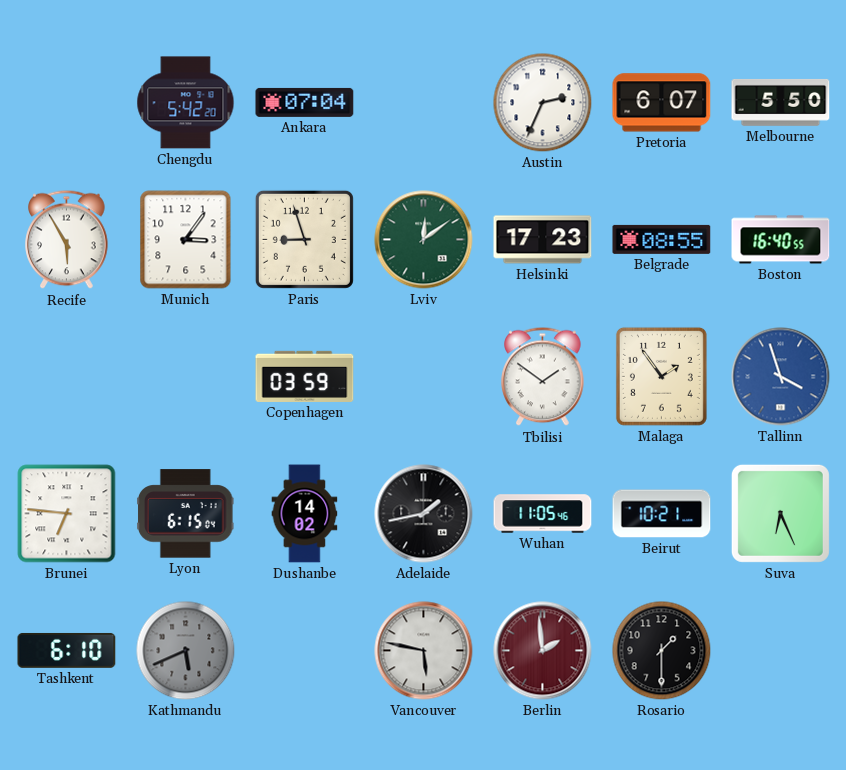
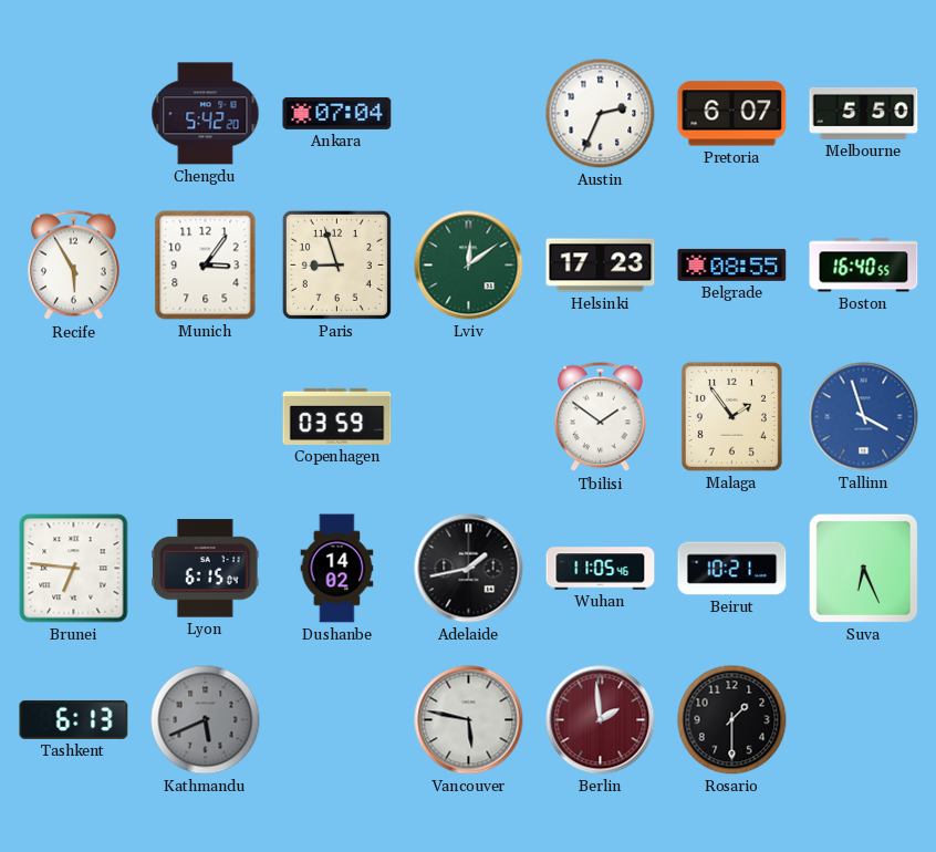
Tashkent: 6:10 -> 6:13
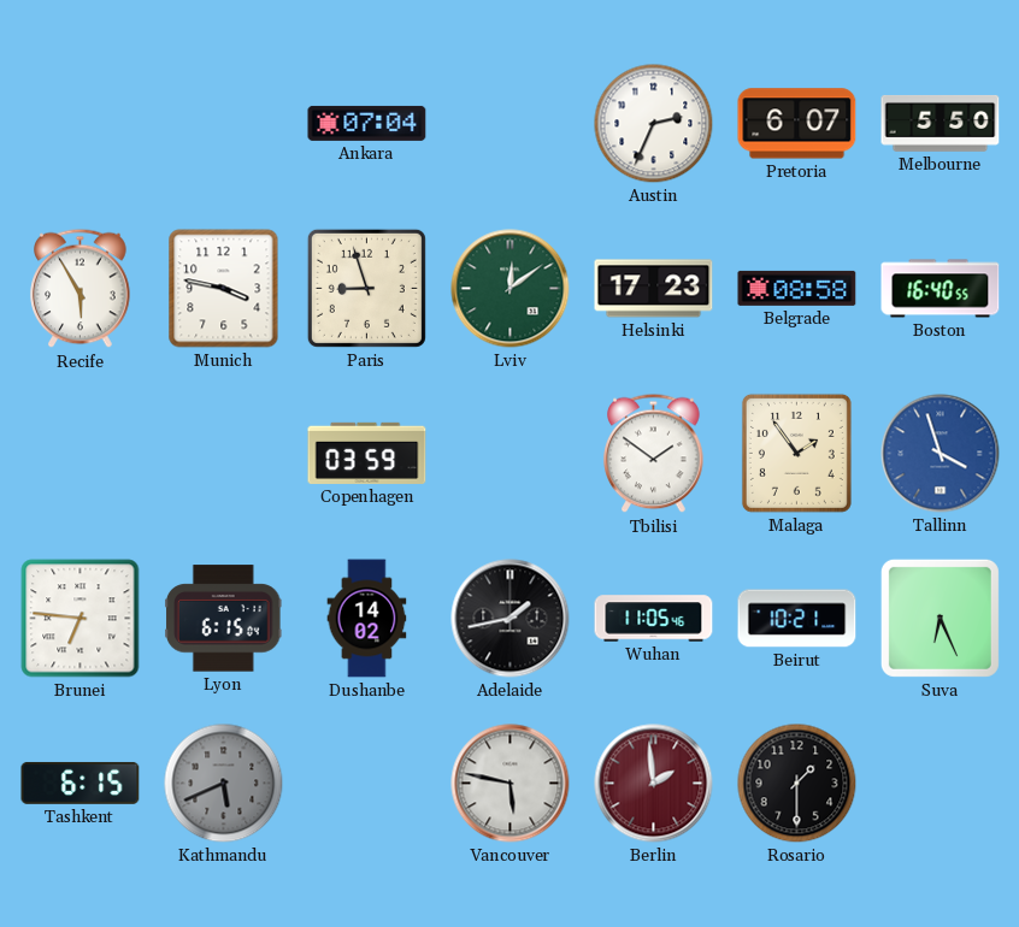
Chengdu: 5:42 -> none
Munich: 3:06 -> 3:47
Belgrade: 08:55 -> 08:58
Tashkent: 6:13 -> 6:15
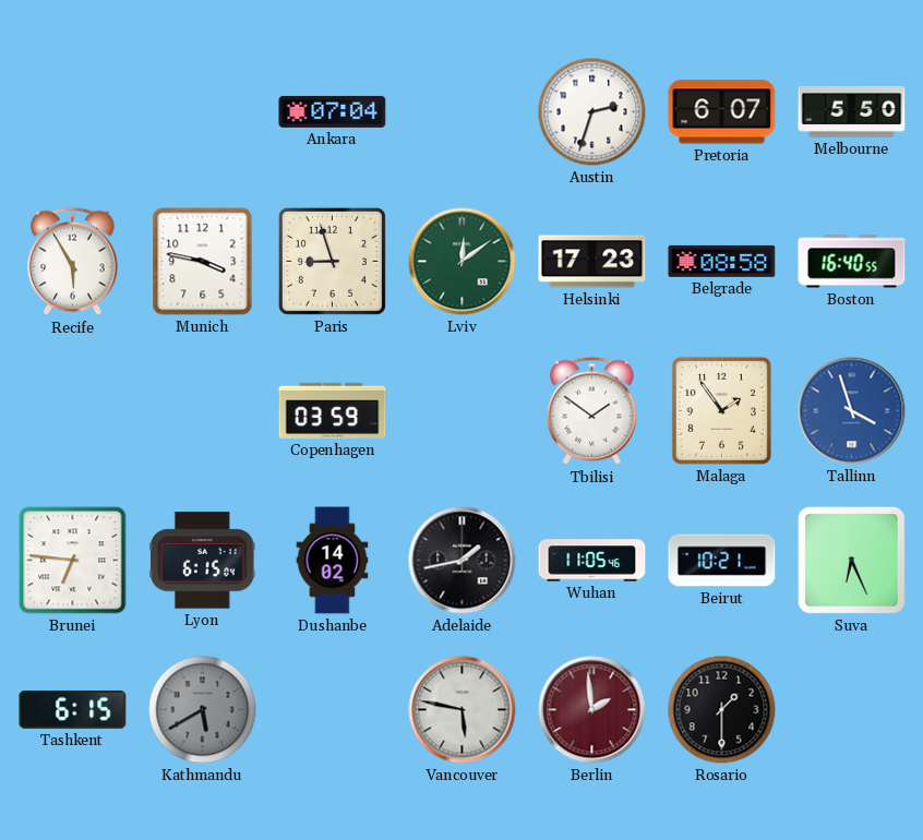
Austin: 2:34 -> 2:33
Kathmandu: 5:41 -> 5:40
